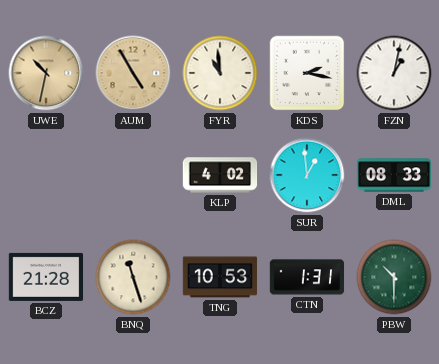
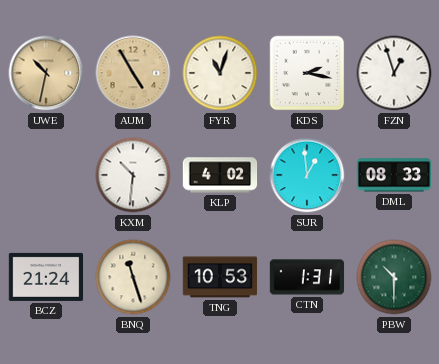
FYR: 10:59 -> 11:03
FZN: 1:02 -> 12:57
KXM: none -> 10:31
BCZ: 21:28 -> 21:24
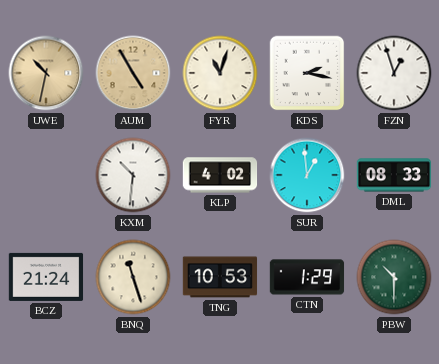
CTN: 1:31 -> 1:29
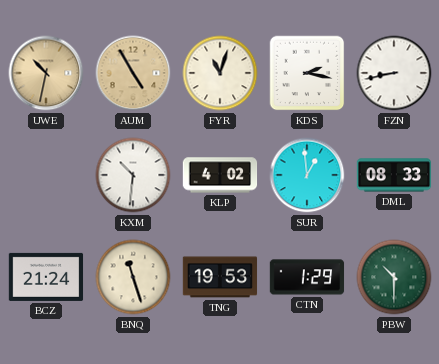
FZN: 12:57 -> 8:43
TNG: 10:53 -> 19:53
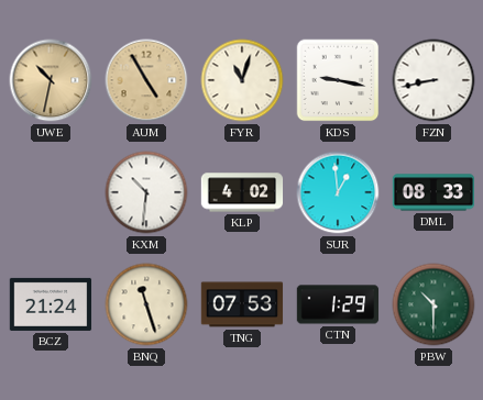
KDS: 2:17 -> 9:17
TNG: 19:53 -> 07:53
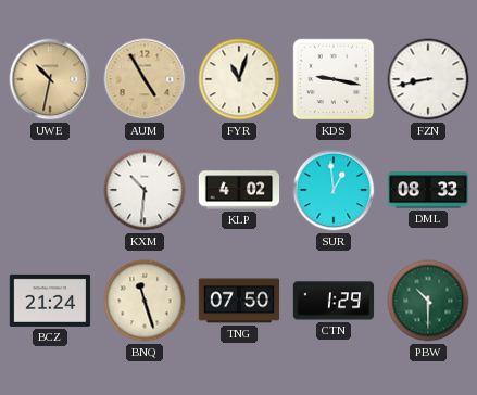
TNG: 07:53 -> 07:50
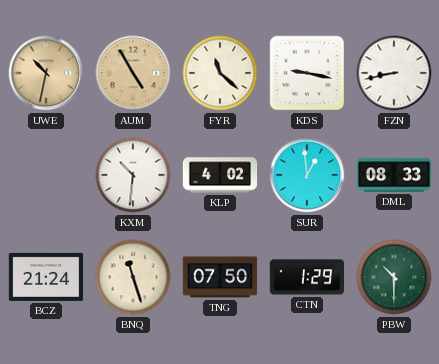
FYR: 11:03 -> 11:22
